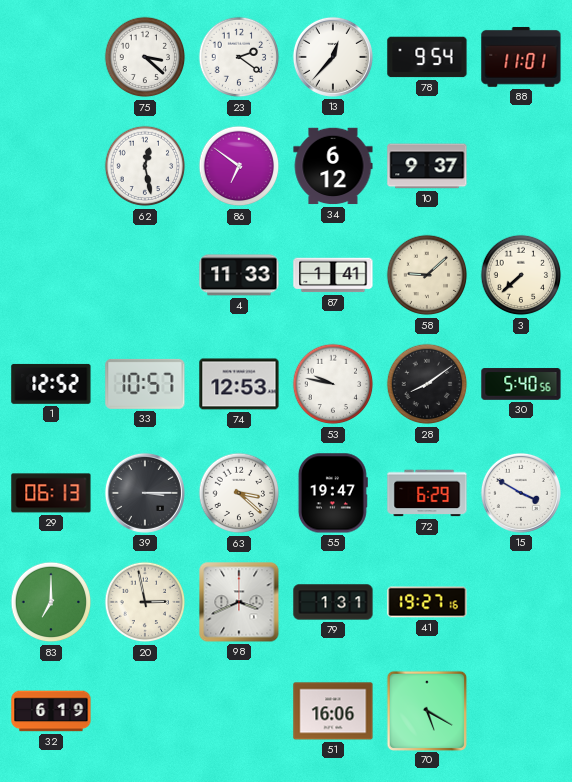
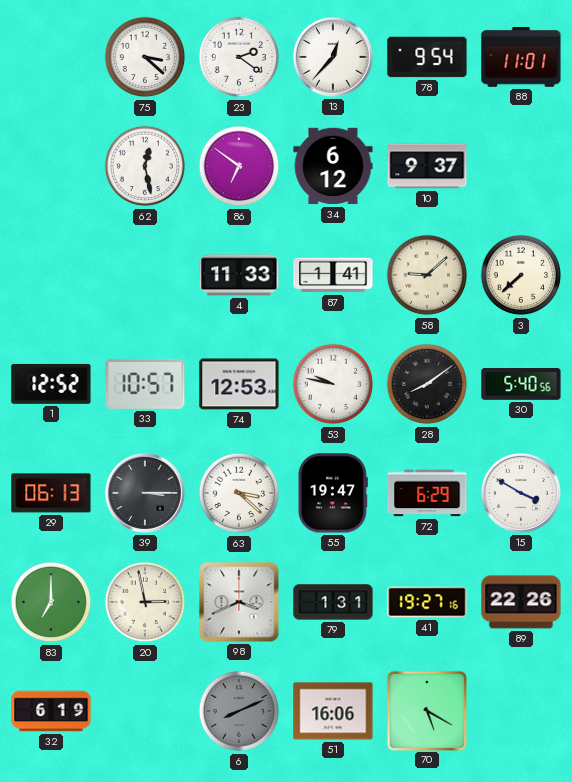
89: none -> 22:26
6: none -> 8:11
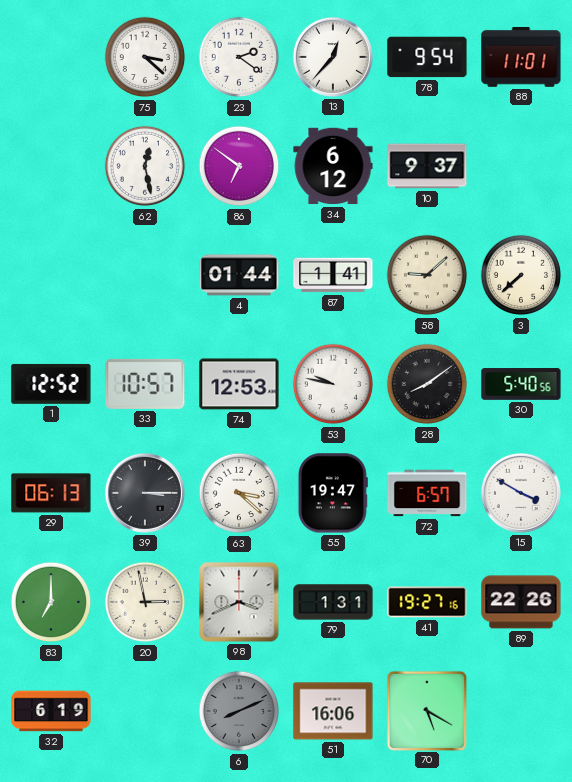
4: 11:33 -> 01:44
72: 6:29 -> 6:57
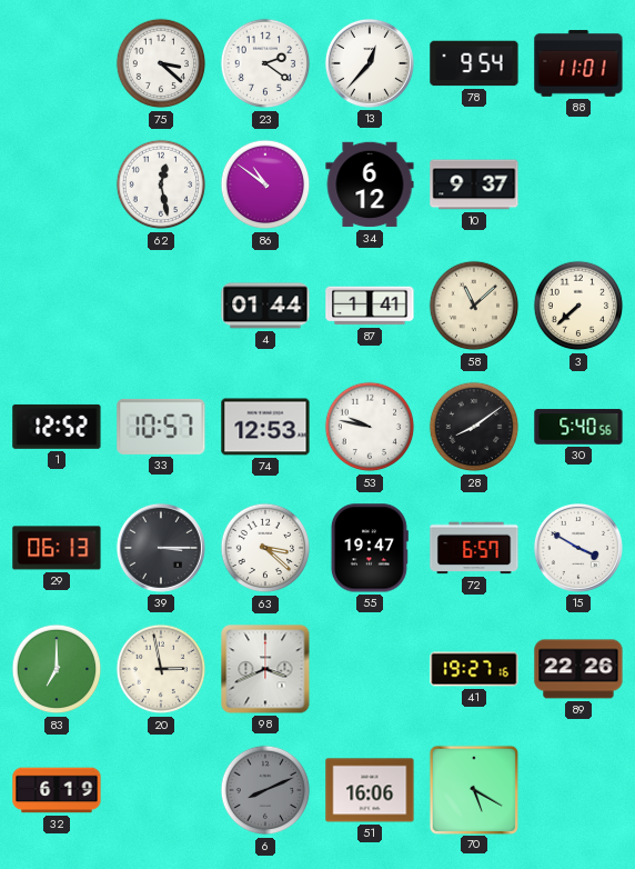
86: 6:51 -> 10:51
58: 9:08 -> 11:08
79: 1:31 -> none
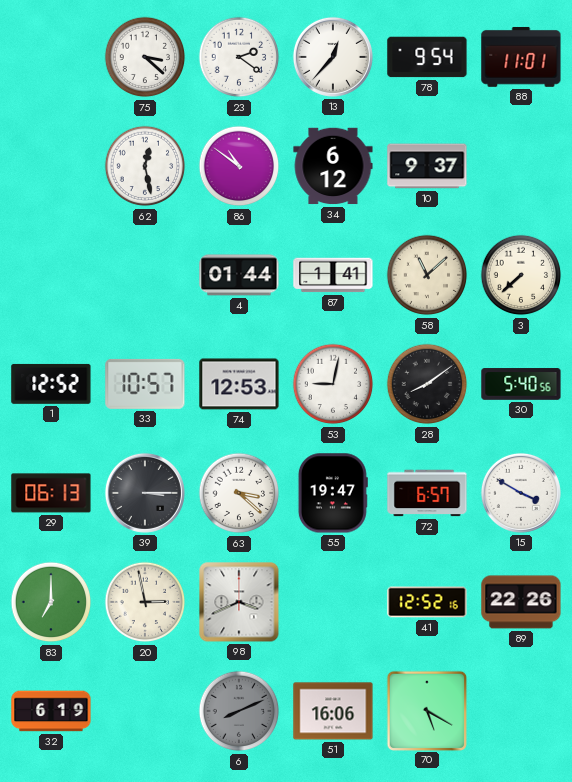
53: 9:47 -> 9:02
41: 19:27 -> 12:52
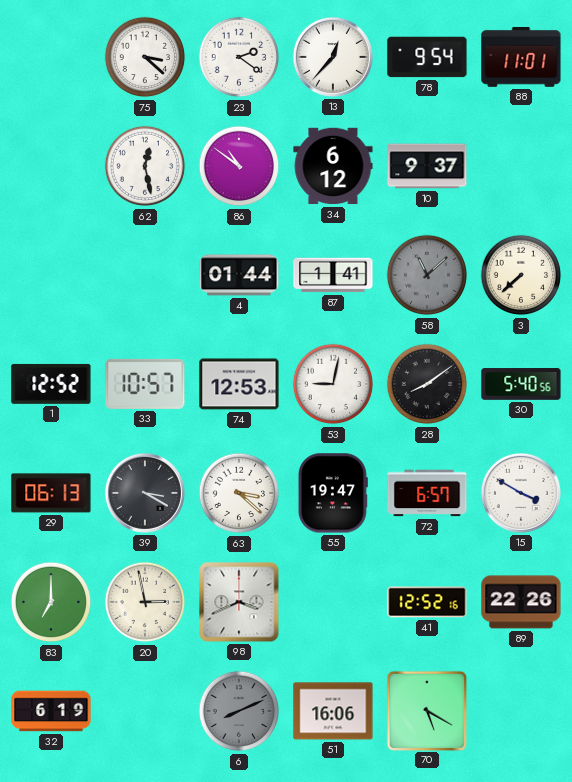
58 dial: cream -> grey
39: 3:15 -> 3:20
